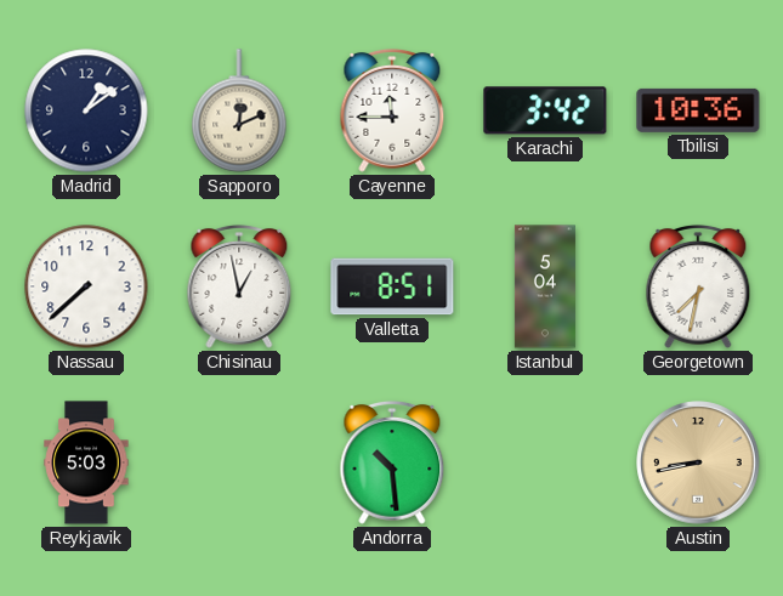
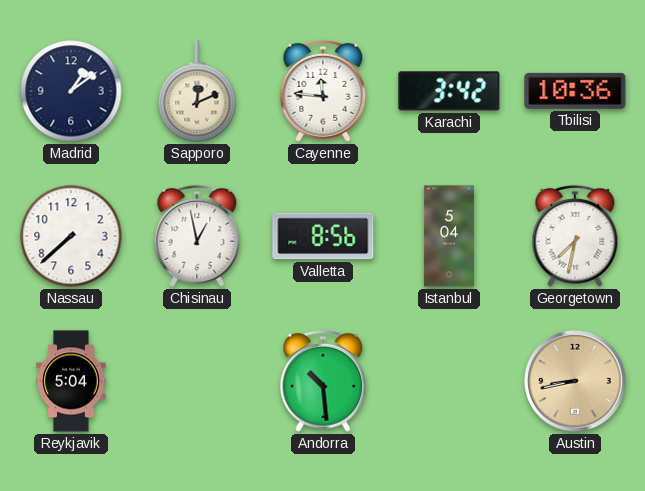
Cayenne: 11:45 -> 11:46
Valletta: 8:51 -> 8:56
Reykjavik: 5:03 -> 5:04
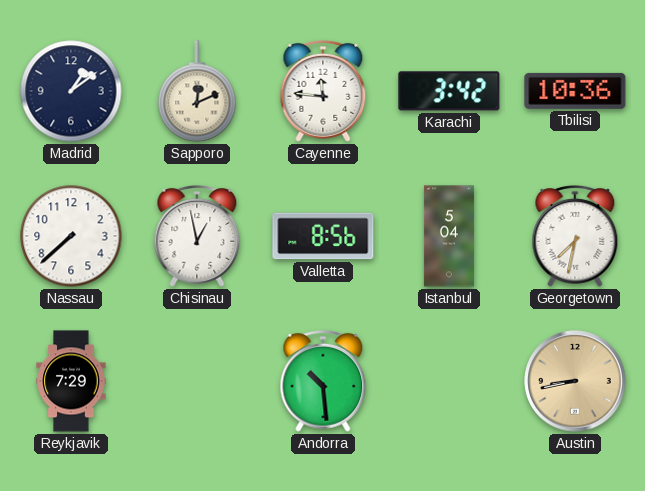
Reykjavik: 5:04 -> 7:29
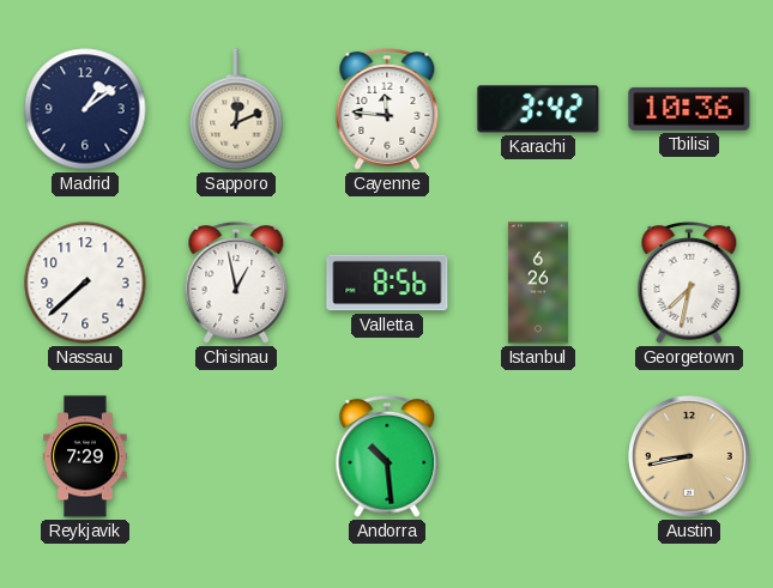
Istanbul: 5:04 -> 6:26
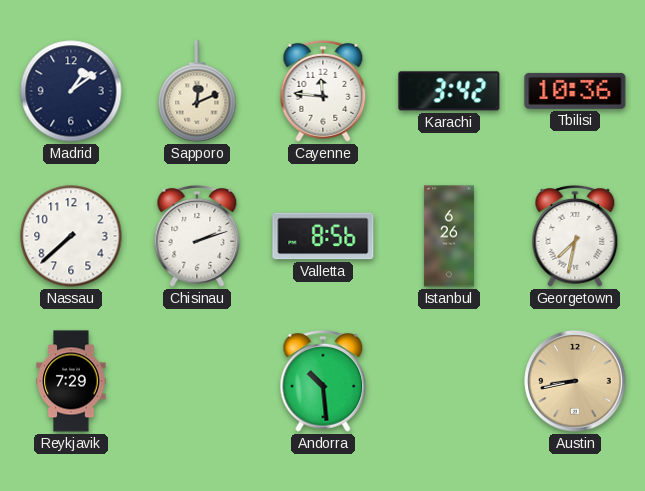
Chisinau: 12:58 -> 2:12
